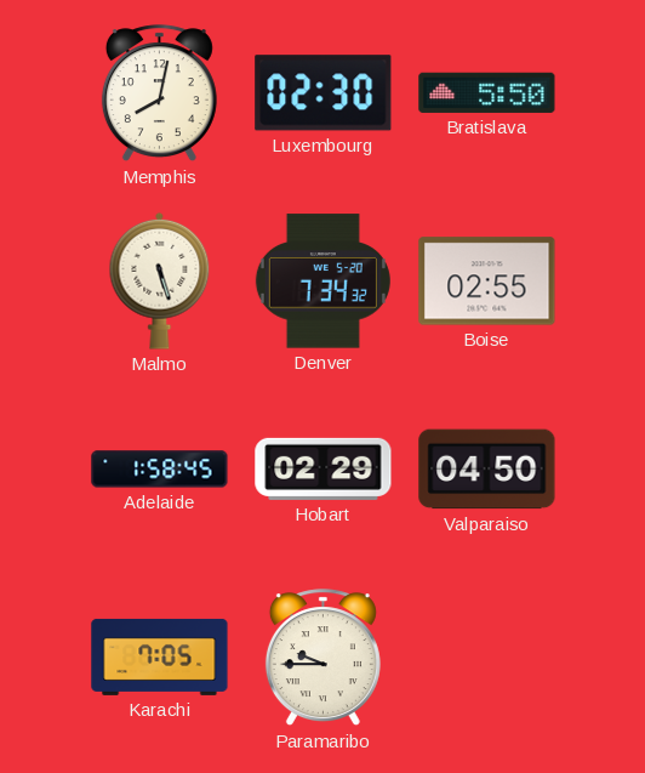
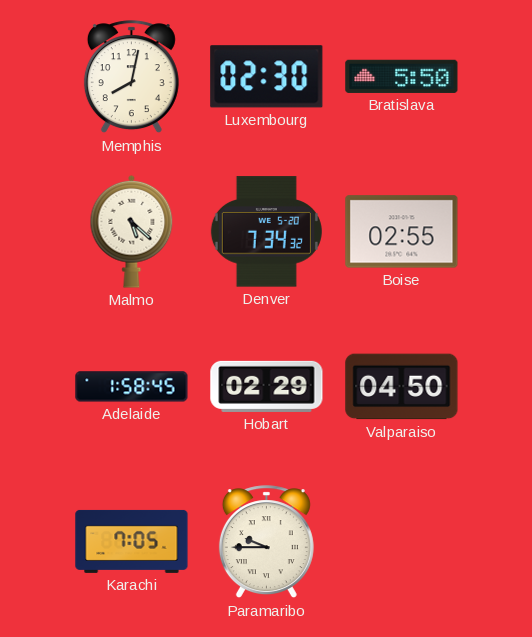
Malmo: 5:27 -> 5:22
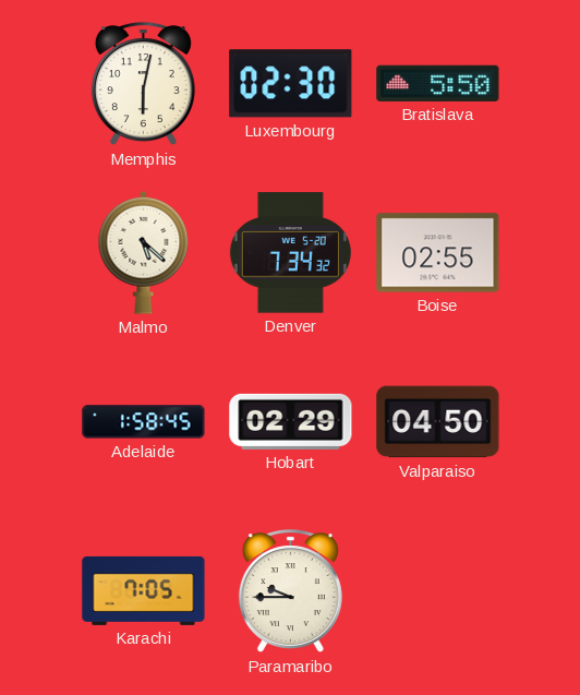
Memphis: 8:02 -> 6:02
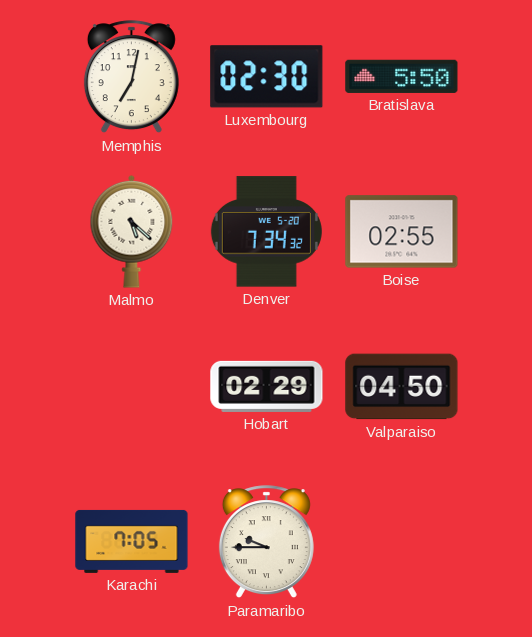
Memphis: 6:02 -> 7:02
Adelaide: 1:58 -> none
